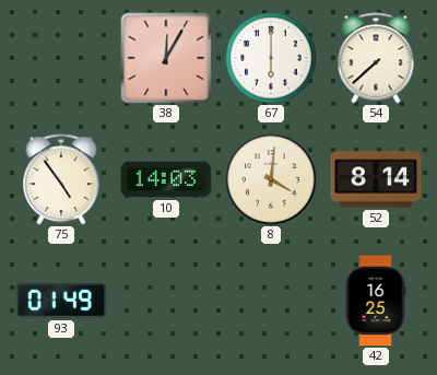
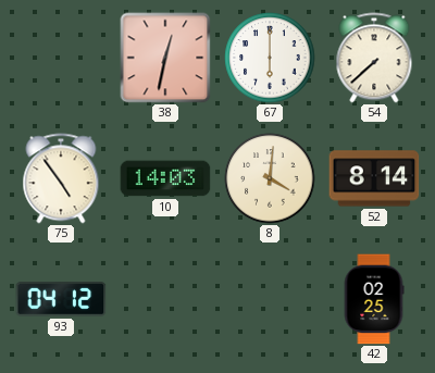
38: 12:05 -> 12:32
93: 01:49 -> 04:12
42: 16:25 -> 02:25
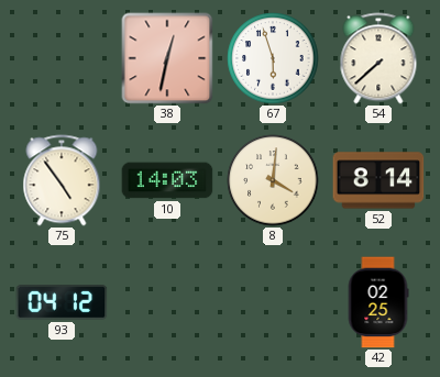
67: 6:00 -> 5:57
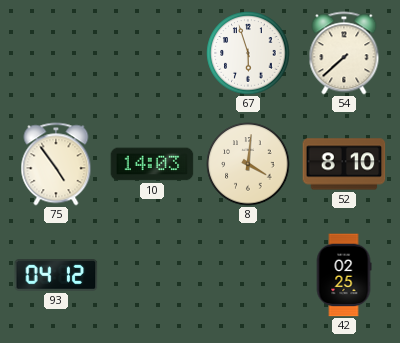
38: 12:32 -> none
52: 8:14 -> 8:10
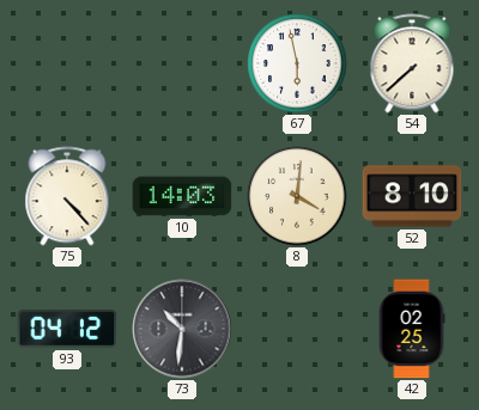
67: 5:57 -> 5:58
75: 4:54 -> 4:23
73: none -> 10:31
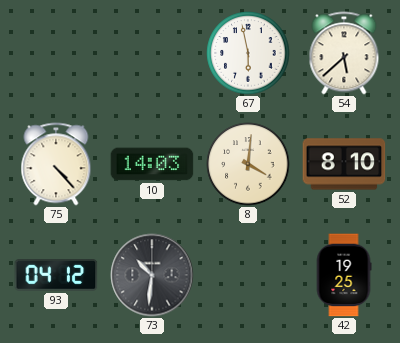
54: 7:38 -> 5:38
42: 02:25 -> 19:25
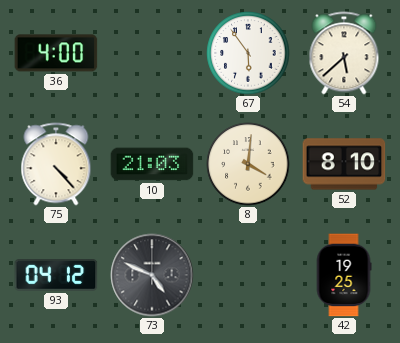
36: none -> 4:00
67: 5:58 -> 5:54
10: 14:03 -> 21:03
73: 10:31 -> 4:49
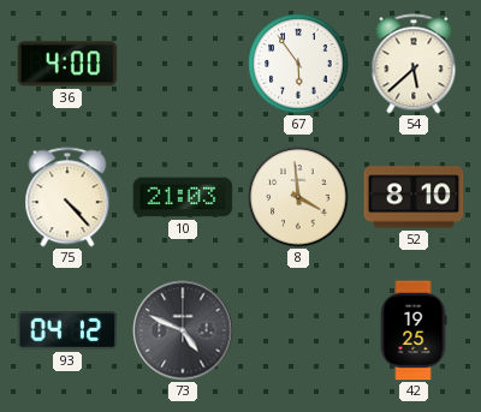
8: 4:01 -> 3:59
